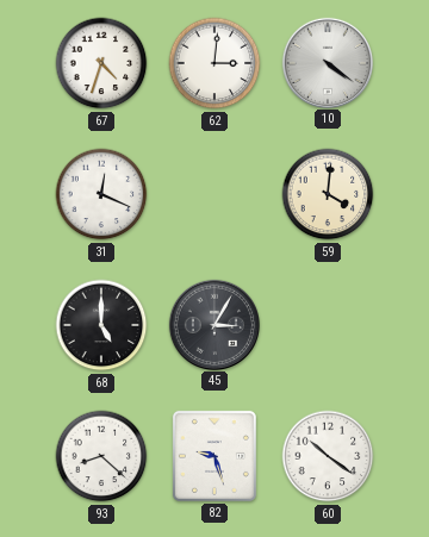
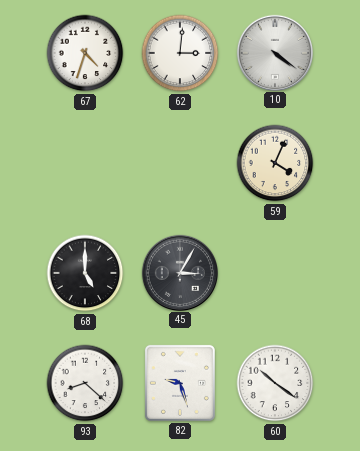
31: 12:19 -> none
59: 4:01 -> 4:04
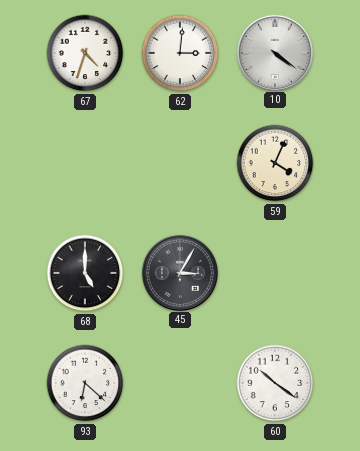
93: 8:22 -> 6:22
82: 9:27 -> none
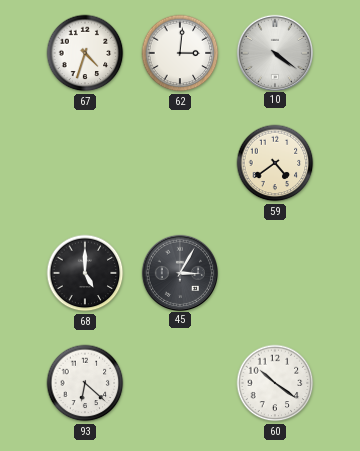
59: 4:04 -> 4:39
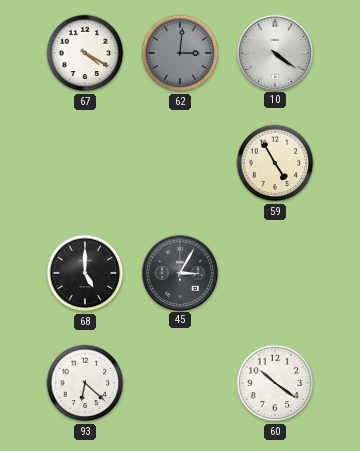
67: 4:33 -> 4:20
62 dial: white -> grey
59: 4:39 -> 4:55
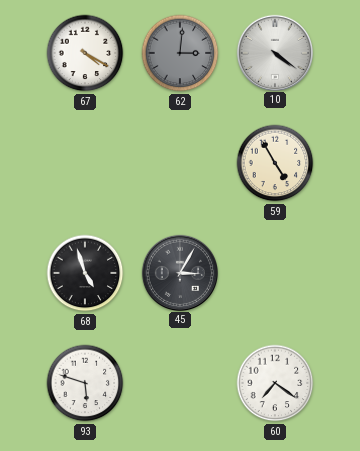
68: 5:00 -> 4:57
93: 6:22 -> 5:48
60: 10:21 -> 7:21
